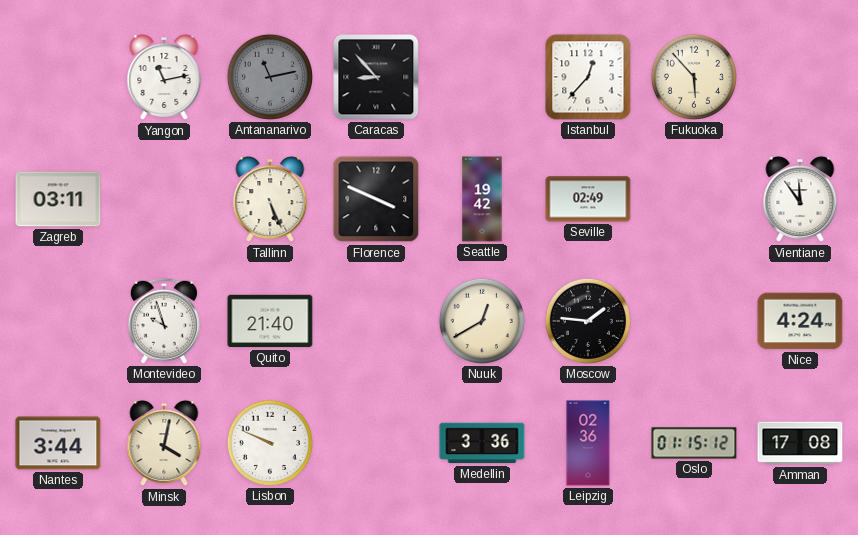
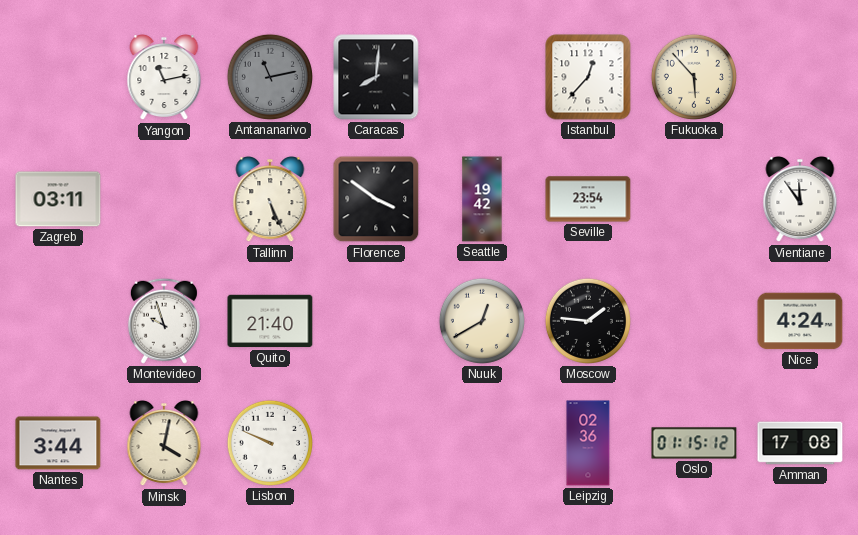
Caracas: 8:53 -> 8:01
Florence: 3:49 -> 3:51
Seville: 02:49 -> 23:54
Medellin: 3:36 -> none
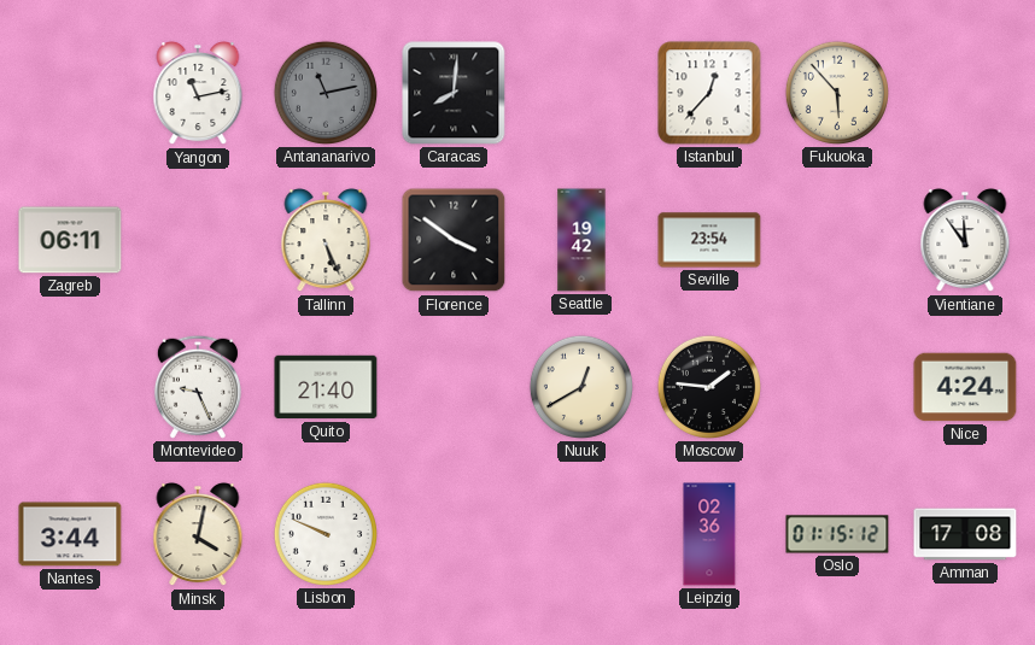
Zagreb: 03:11 -> 06:11
Montevideo: 9:57 -> 9:26
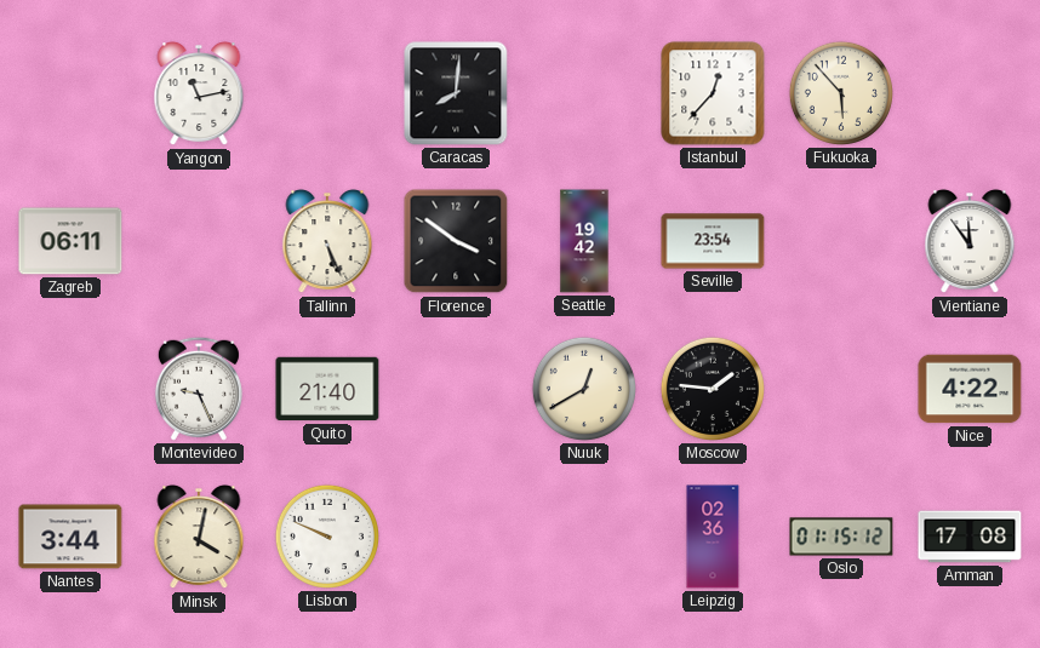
Antananarivo: 11:13 -> none
Nice: 4:24 -> 4:22
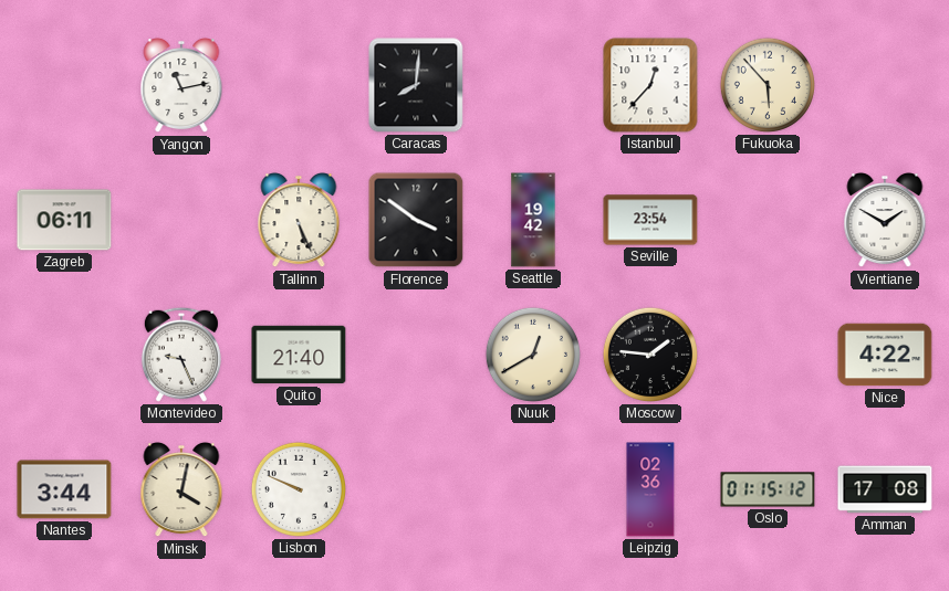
Vientiane: 11:54 -> 1:50
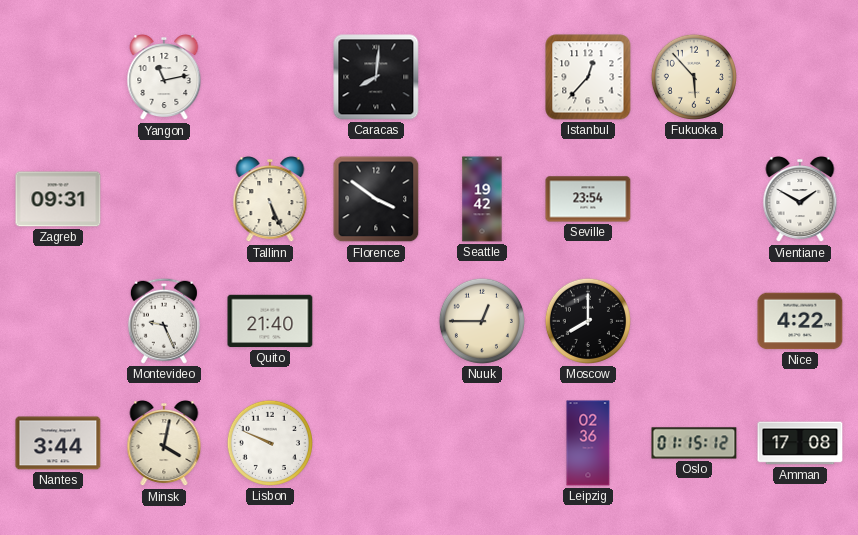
Zagreb: 06:11 -> 09:31
Nuuk: 12:40 -> 12:45
Moscow: 1:46 -> 8:00
